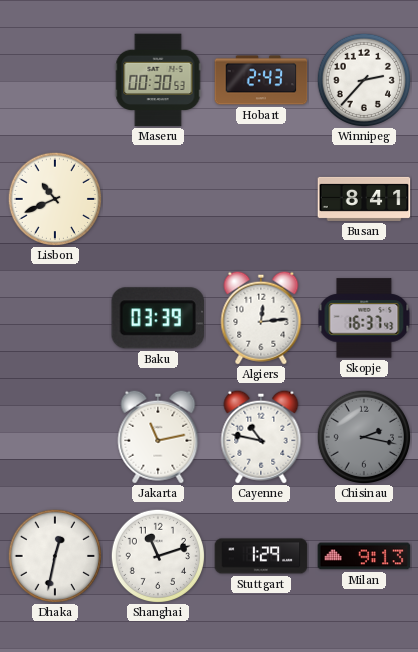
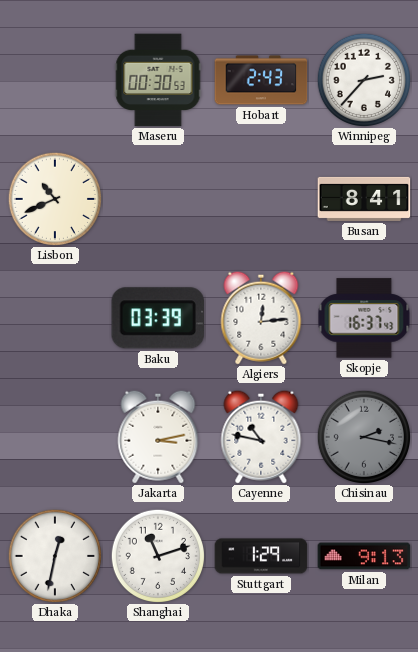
Jakarta: 11:13 -> 3:13
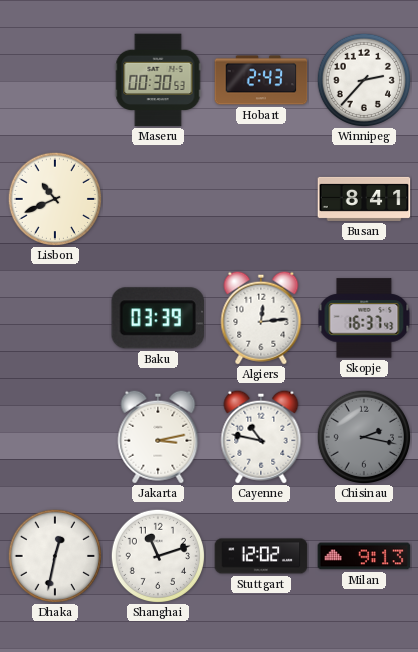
Stuttgart: 1:29 -> 12:02
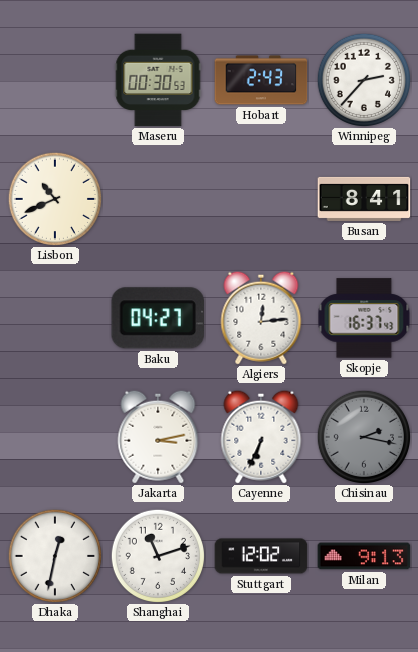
Baku: 03:39 -> 04:27
Cayenne: 10:47 -> 6:34
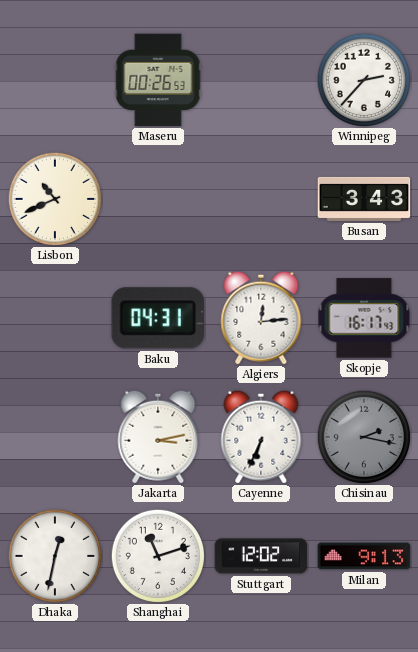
Maseru: 00:30 -> 00:26
Hobart: 2:43 -> none
Busan: 8:41 -> 3:43
Baku: 04:27 -> 04:31
Skopje: 16:37 -> 16:17
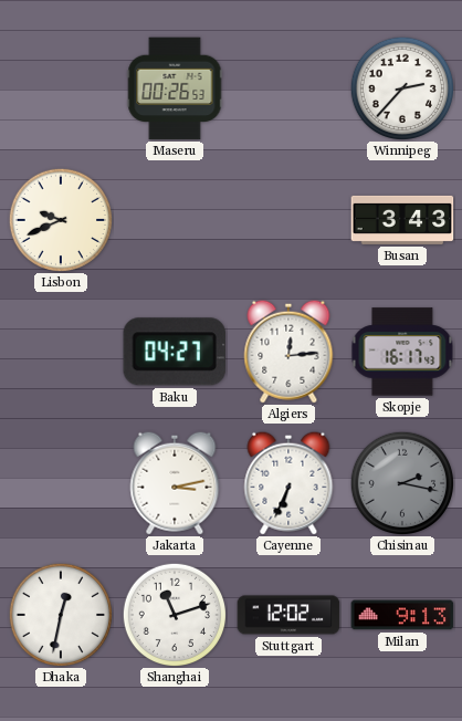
Lisbon: 10:41 -> 9:41
Baku: 04:31 -> 04:27
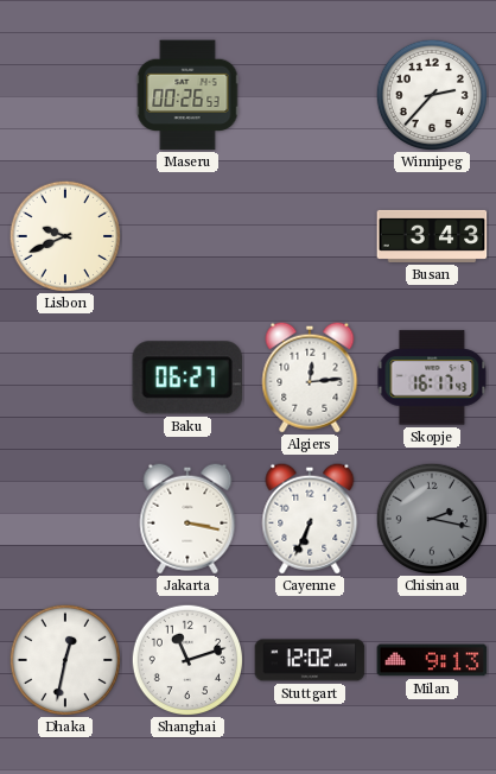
Baku: 04:27 -> 06:27
Jakarta: 3:13 -> 3:17
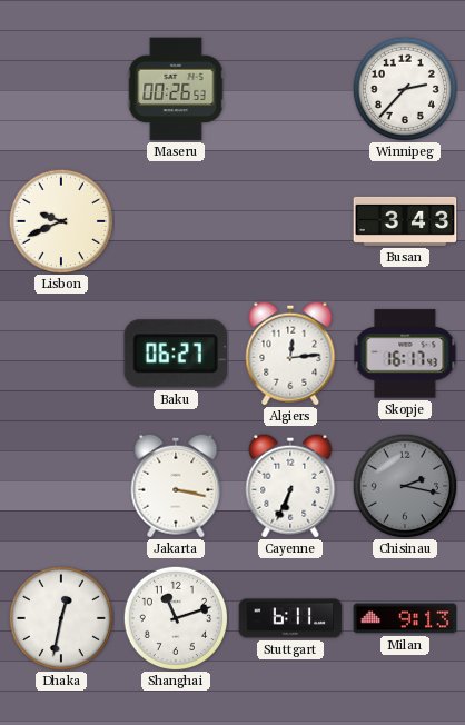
Stuttgart: 12:02 -> 6:11
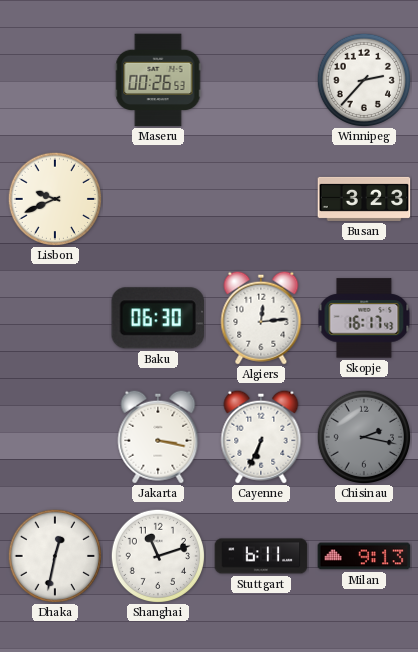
Busan: 3:43 -> 3:23
Baku: 06:27 -> 06:30
